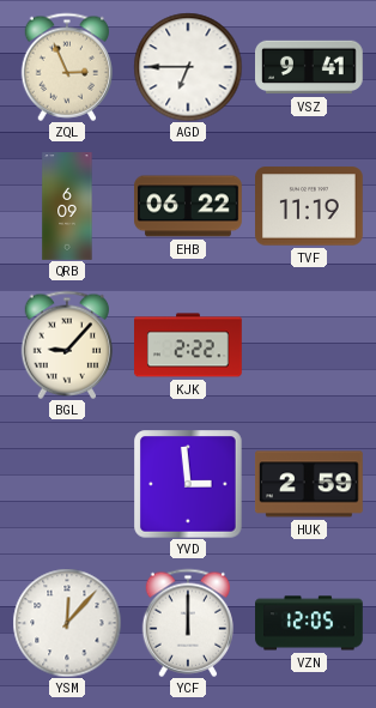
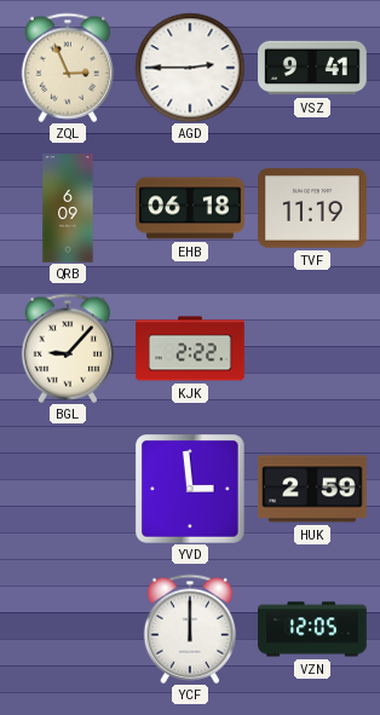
AGD: 6:45 -> 2:45
EHB: 06:22 -> 06:18
YSM: 12:07 -> none
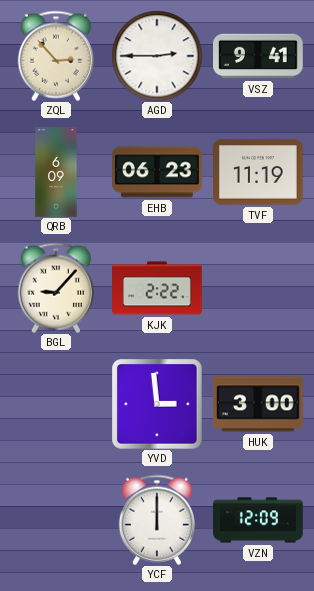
ZQL: 2:56 -> 2:53
EHB: 06:18 -> 06:23
HUK: 2:59 -> 3:00
VZN: 12:05 -> 12:09
